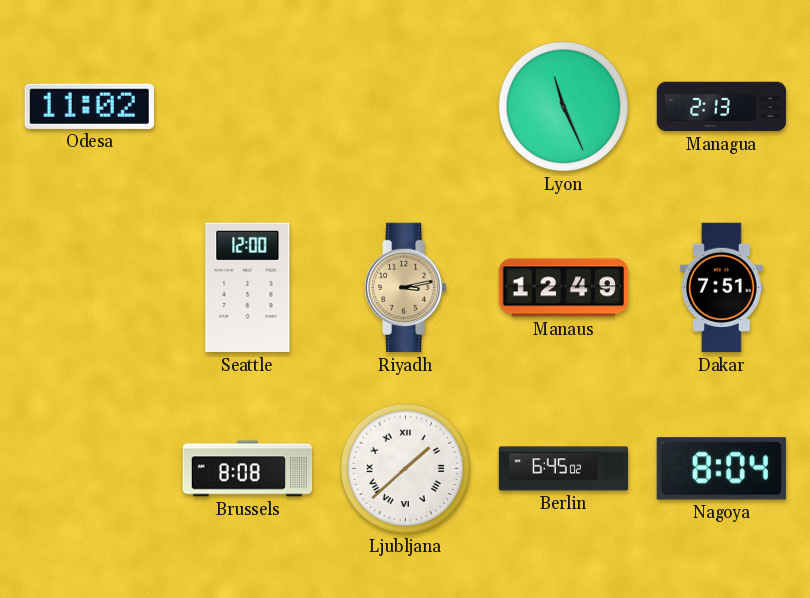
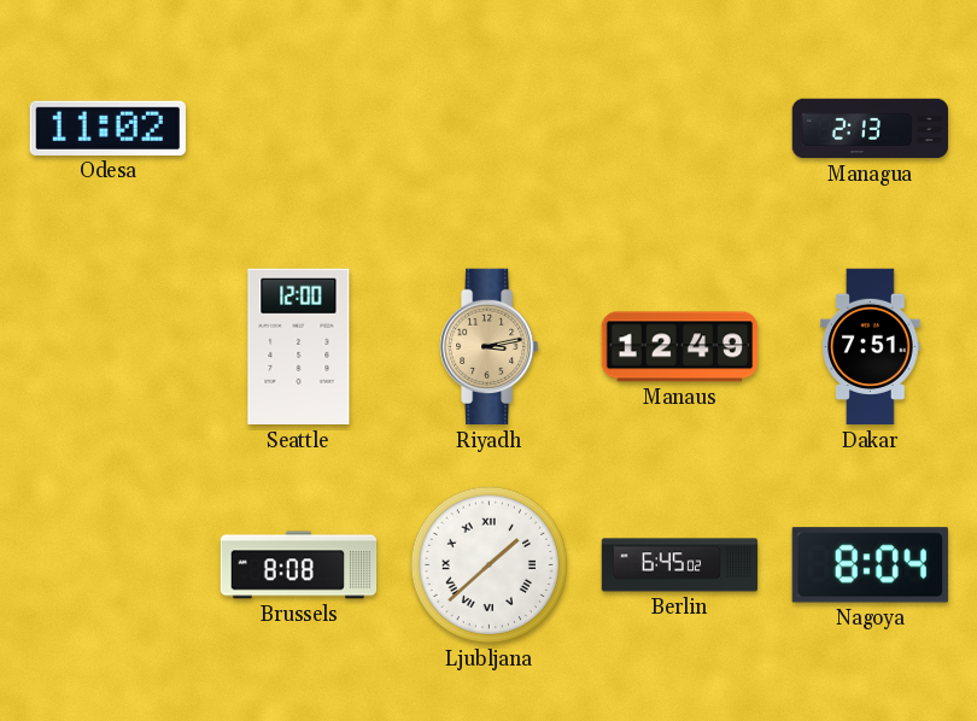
Lyon: 11:26 -> none
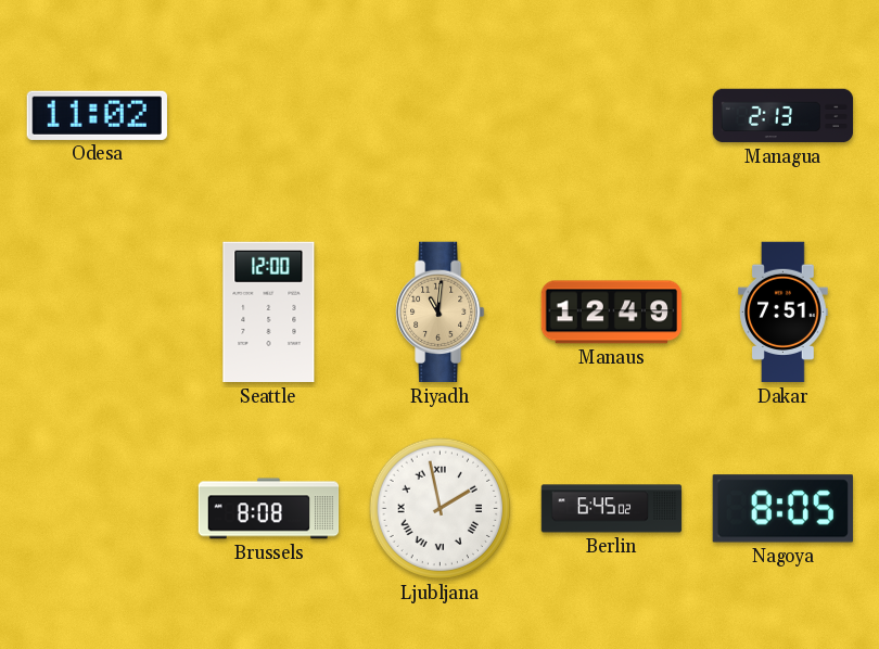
Riyadh: 3:13 -> 11:01
Ljubljana: 1:38 -> 1:58
Nagoya: 8:04 -> 8:05
